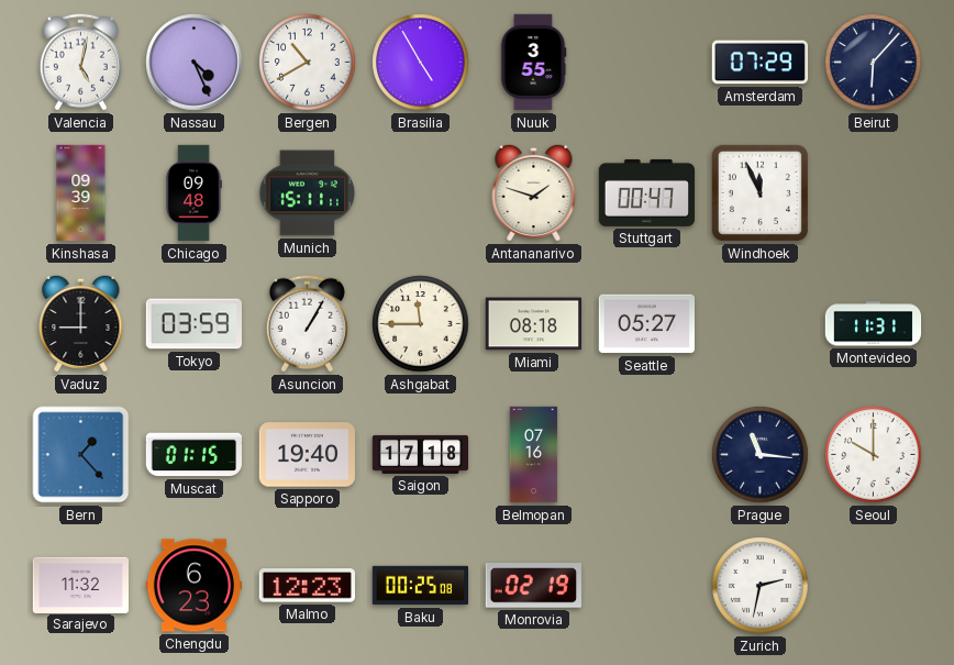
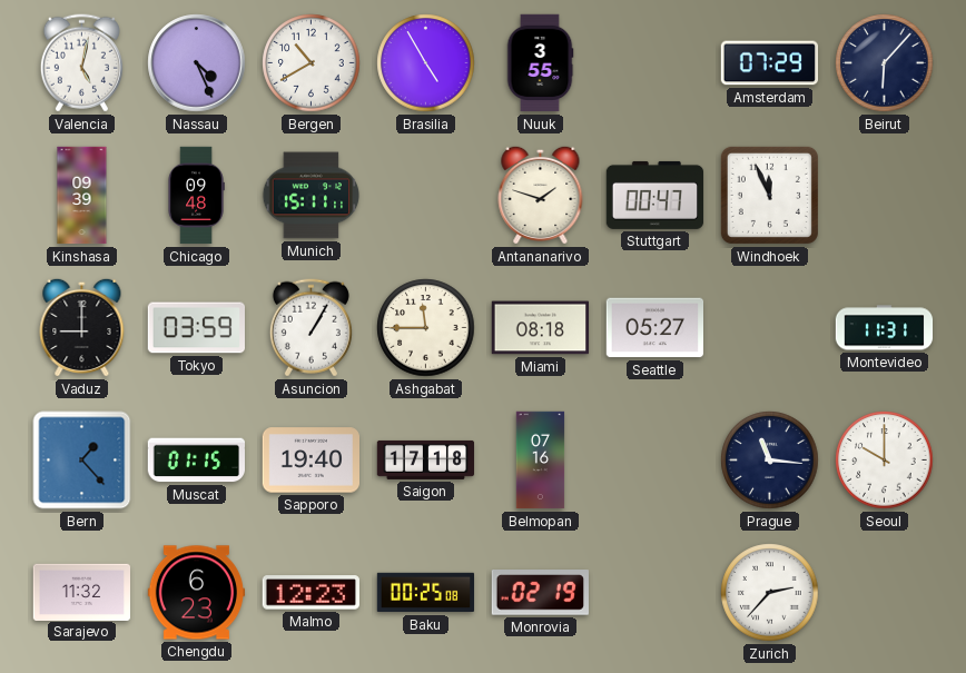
Zurich: 2:32 -> 2:37
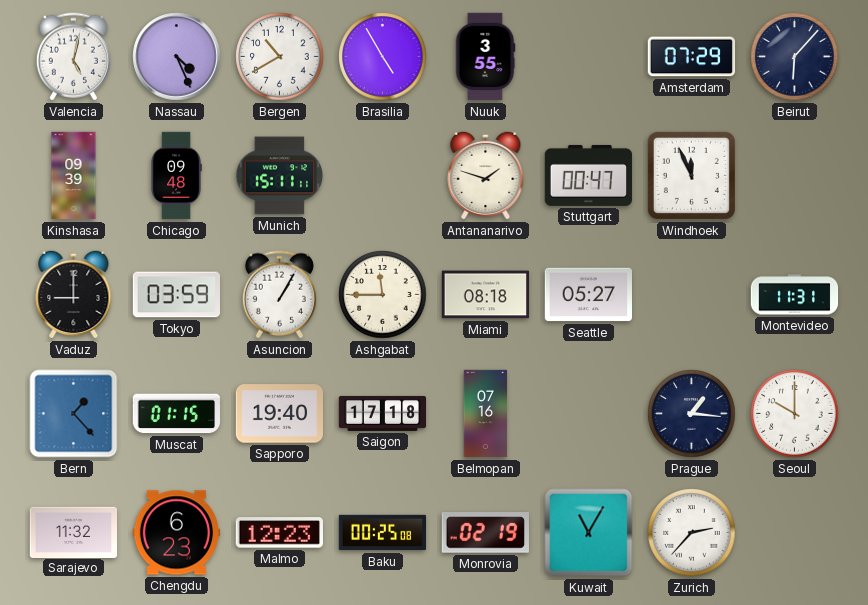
Prague: 11:16 -> 1:16
Kuwait: none -> 11:05
